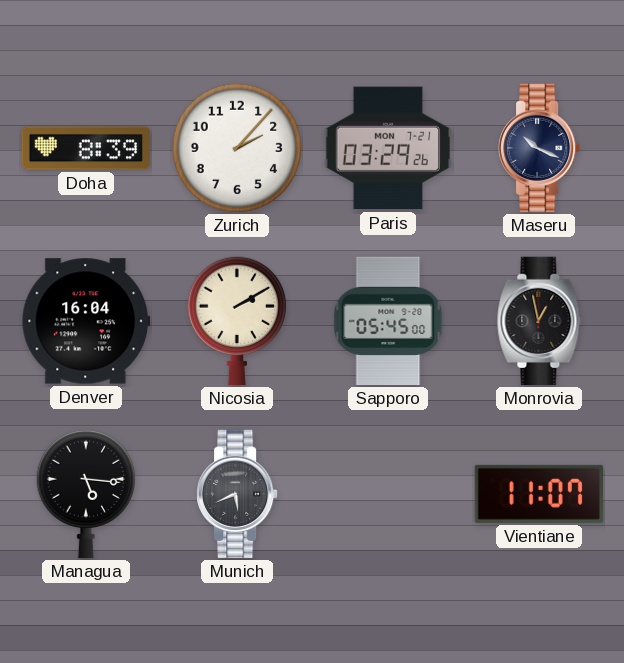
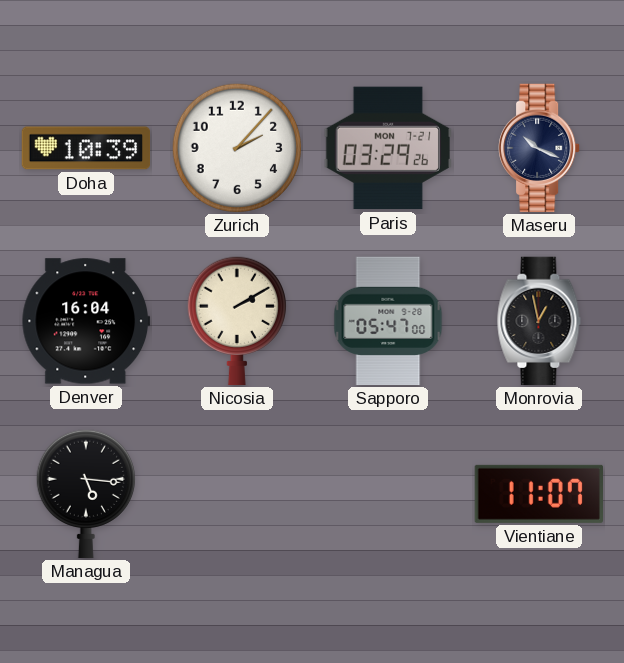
Doha: 8:39 -> 10:39
Sapporo: 05:45 -> 05:47
Munich: 5:41 -> none
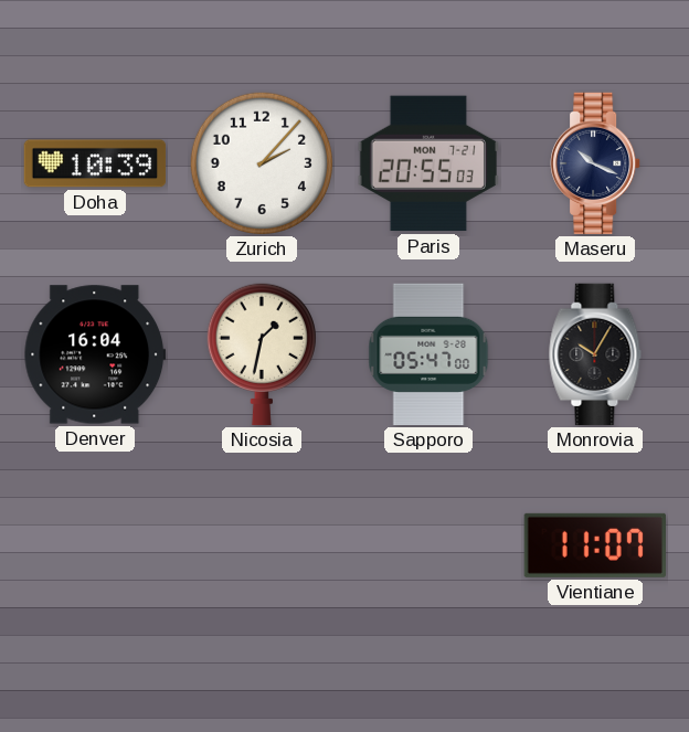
Paris: 03:29 -> 20:55
Nicosia: 2:10 -> 1:32
Monrovia: 12:58 -> 10:05
Managua: 5:16 -> none
